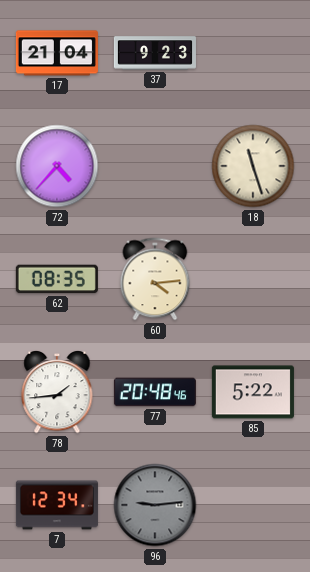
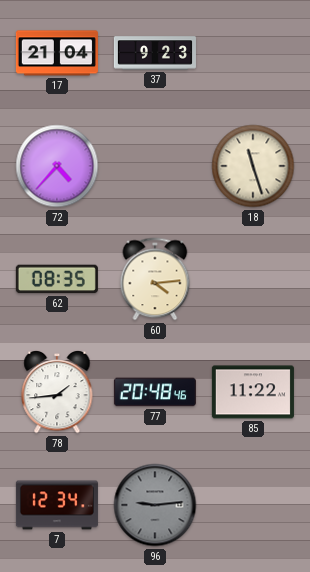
85: 5:22 -> 11:22
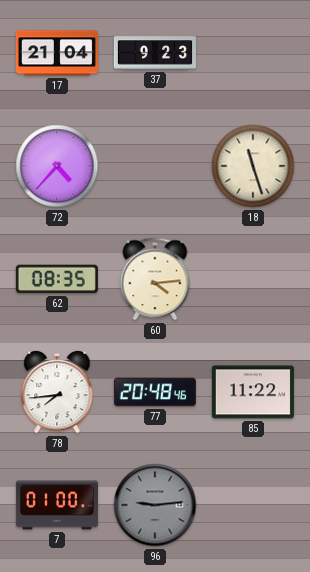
78: 1:44 -> 7:44
7: 12:34 -> 01:00
